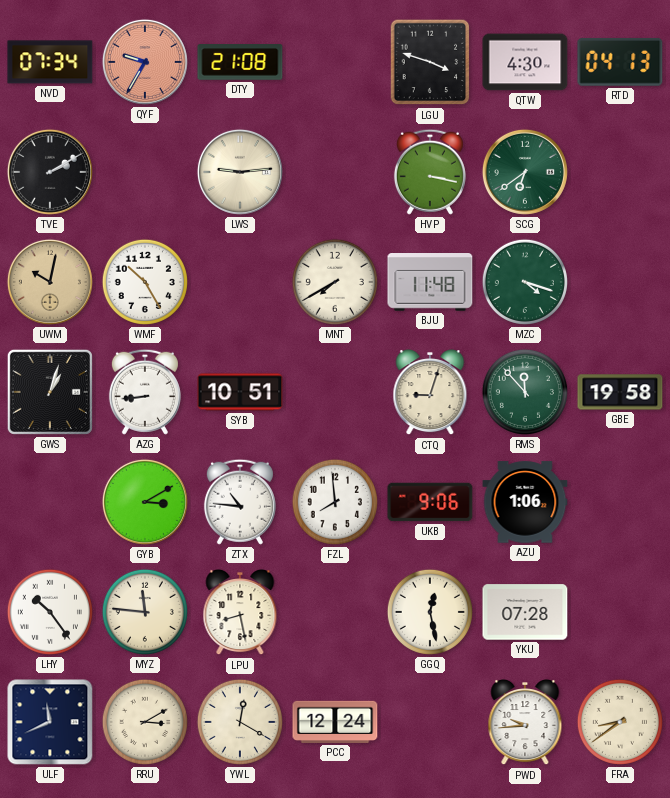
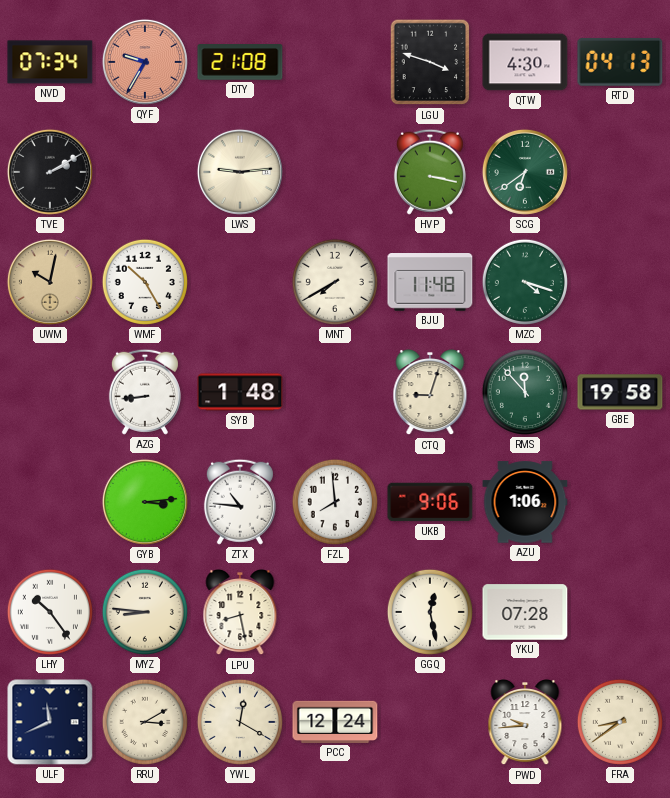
GWS: 1:03 -> none
SYB: 10:51 -> 1:48
GYB: 3:10 -> 3:14
MYZ: 11:46 -> 8:46
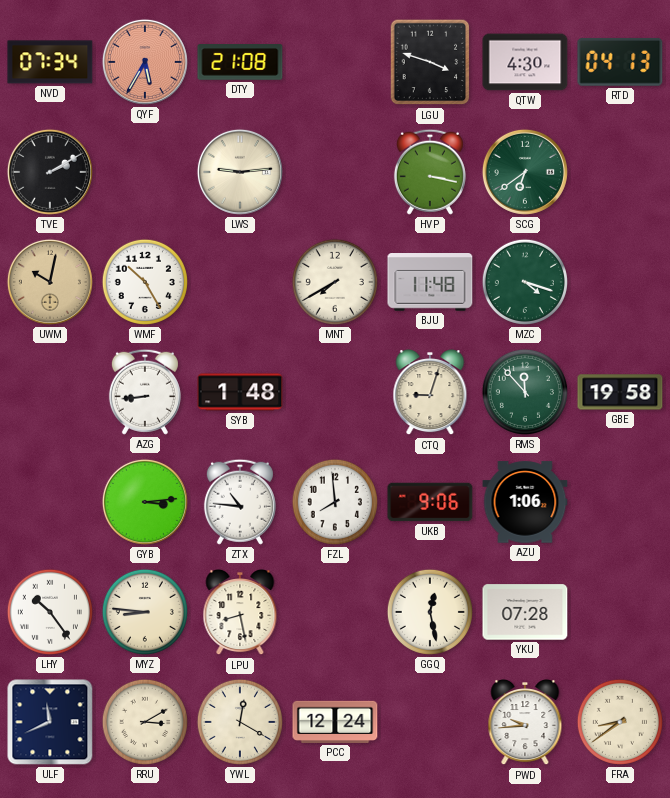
QYF: 9:35 -> 5:35
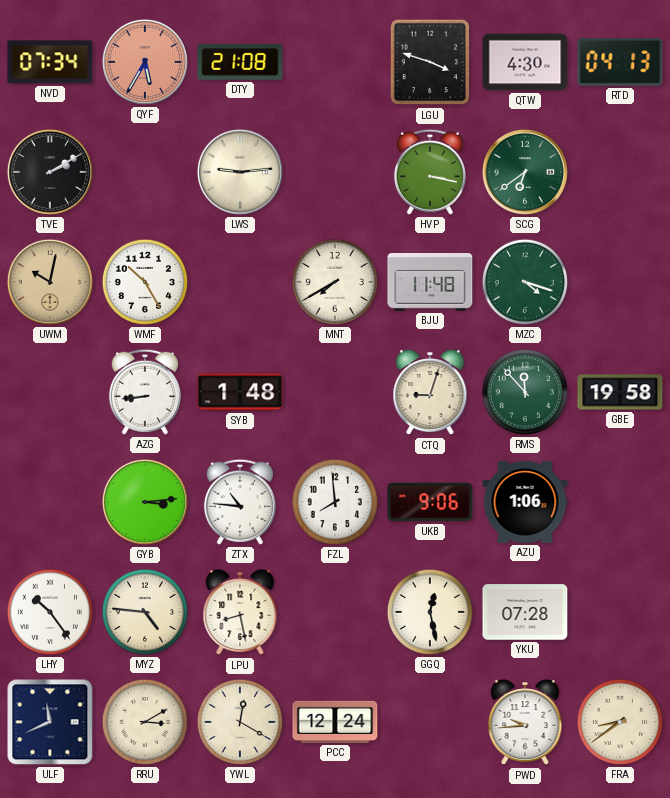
MYZ: 8:46 -> 4:46
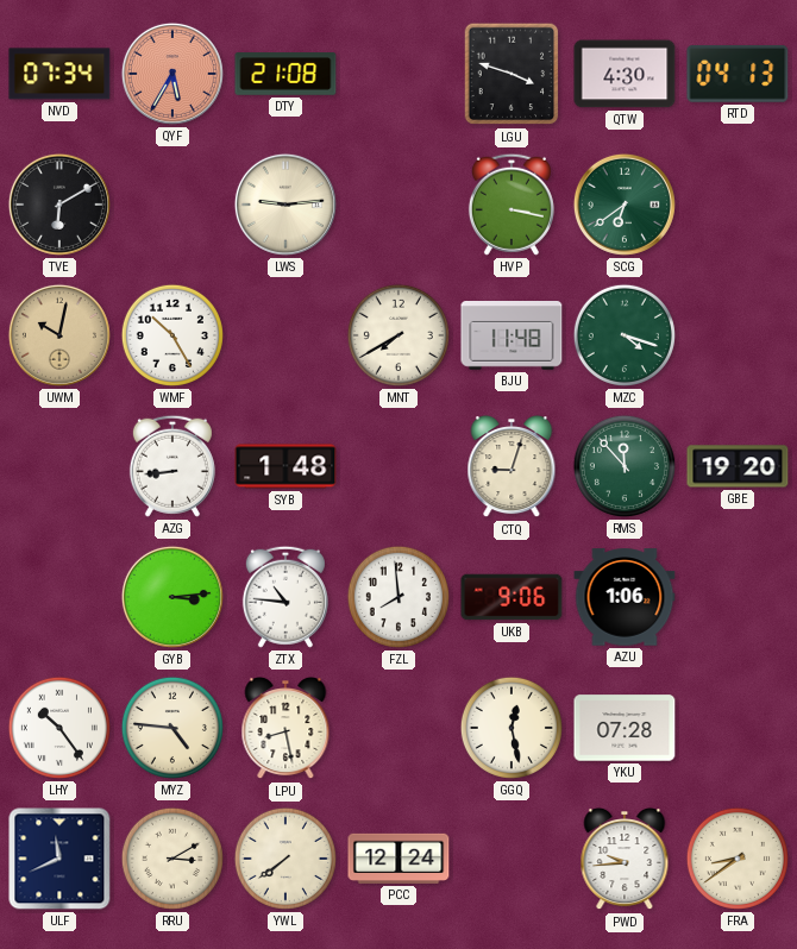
TVE: 2:10 -> 6:10
GBE: 19:58 -> 19:20
YWL: 12:20 -> 7:39
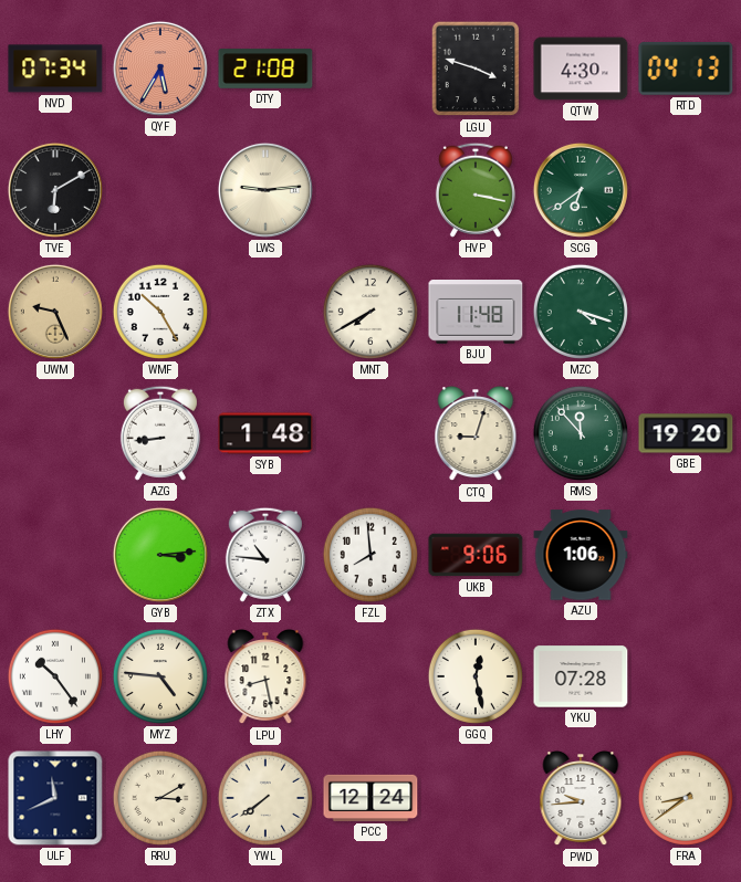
UWM: 10:02 -> 9:26
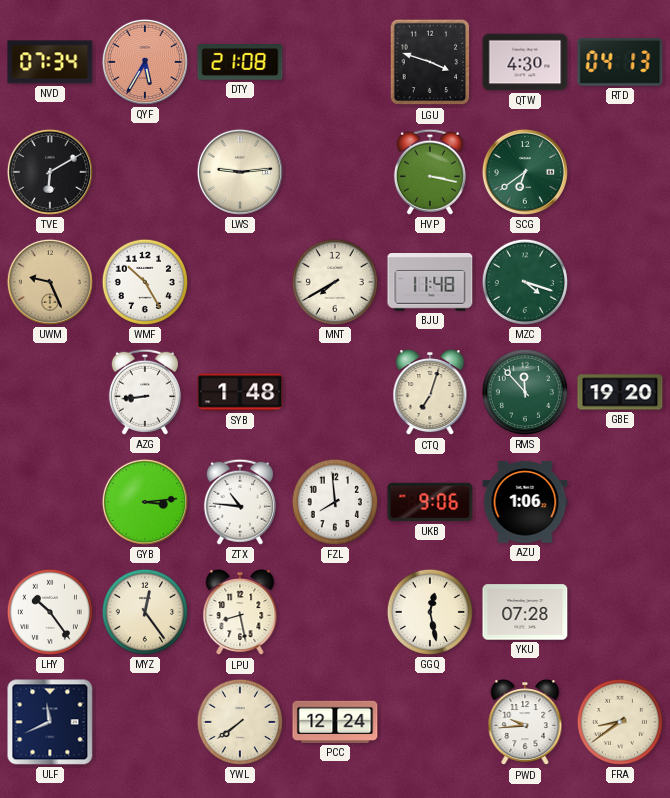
CTQ: 9:03 -> 7:03
MYZ: 4:46 -> 12:24
RRU: 3:10 -> none
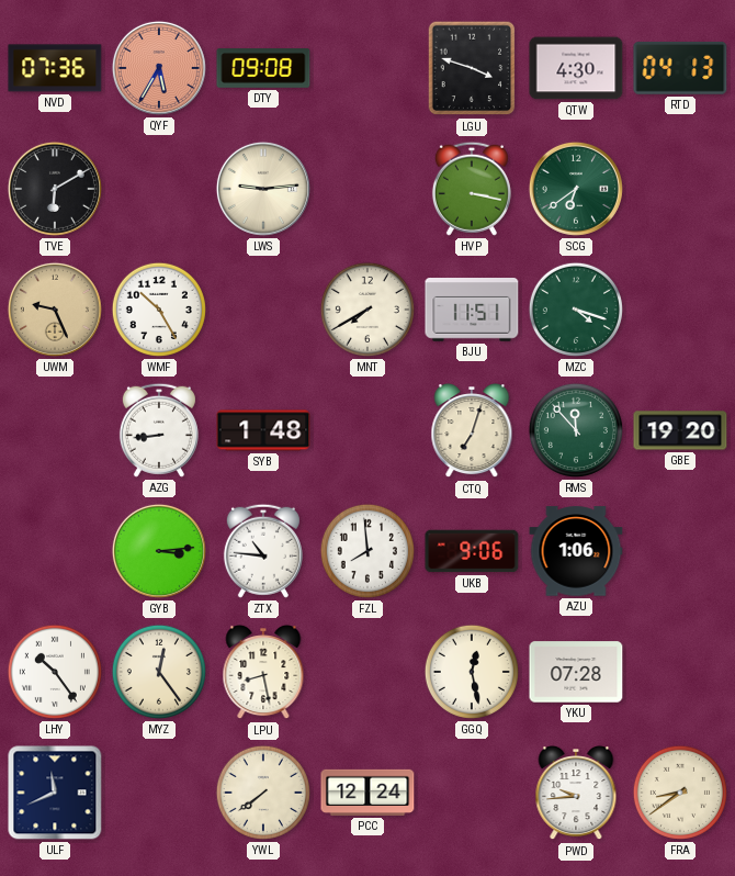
NVD: 07:34 -> 07:36
DTY: 21:08 -> 09:08
BJU: 11:48 -> 11:51
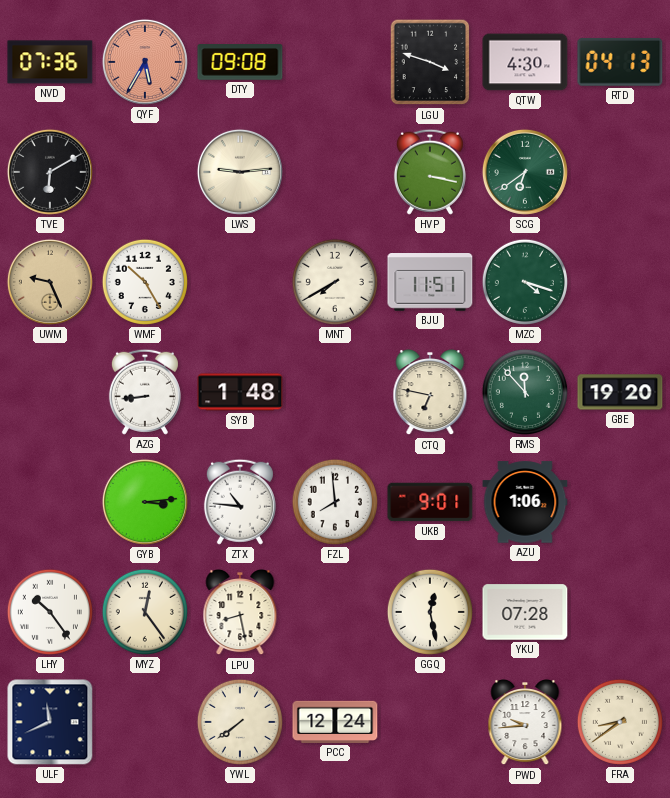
CTQ: 7:03 -> 6:47
UKB: 9:06 -> 9:01
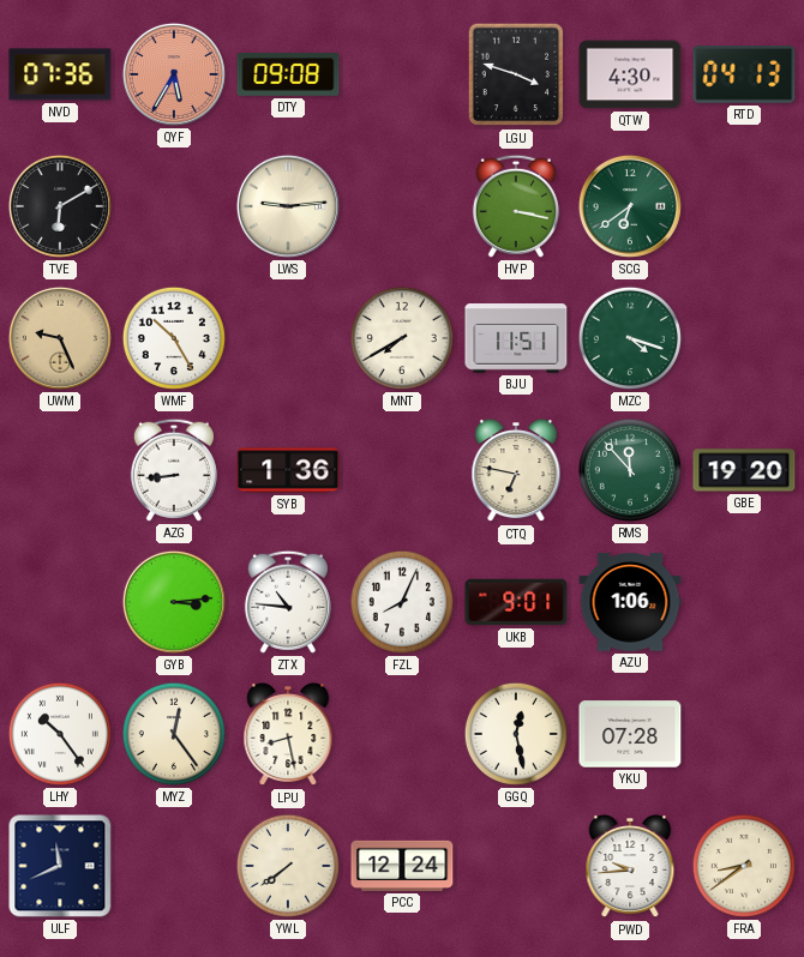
SYB: 1:48 -> 1:36
FZL: 7:59 -> 8:04
